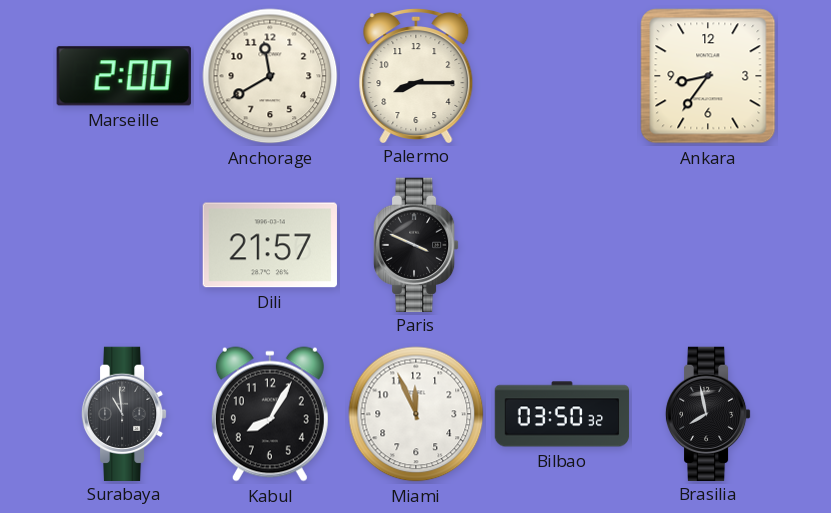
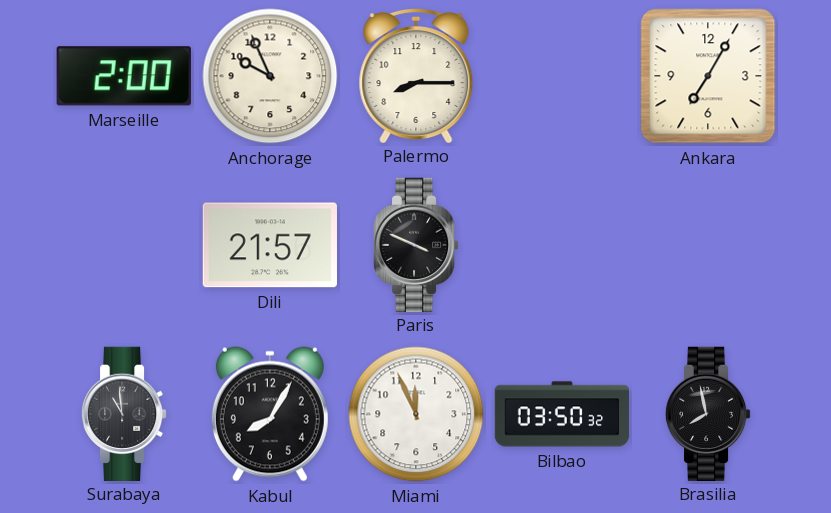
Anchorage: 11:40 -> 9:56
Ankara: 8:36 -> 7:05
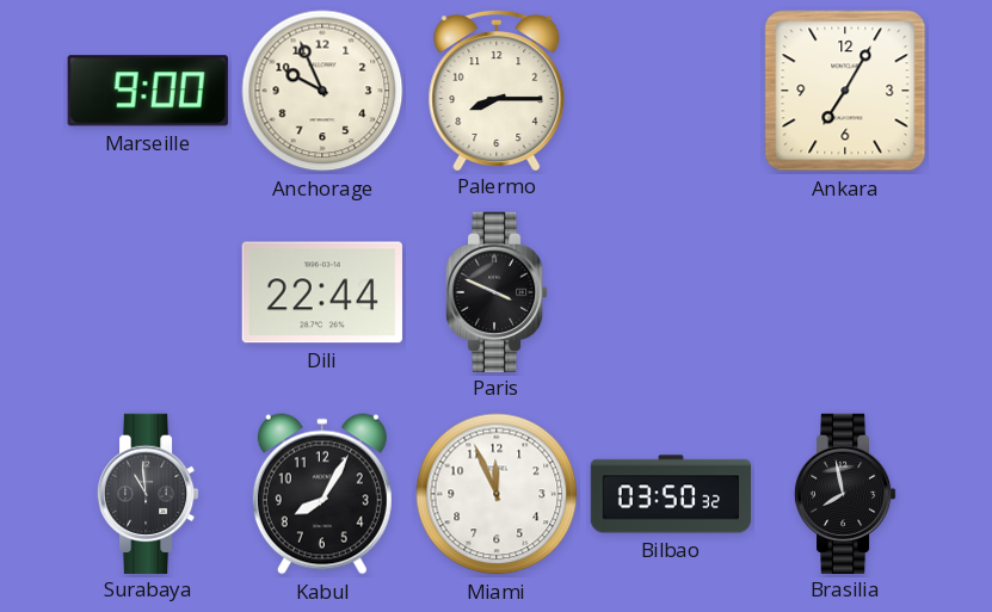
Marseille: 2:00 -> 9:00
Dili: 21:57 -> 22:44
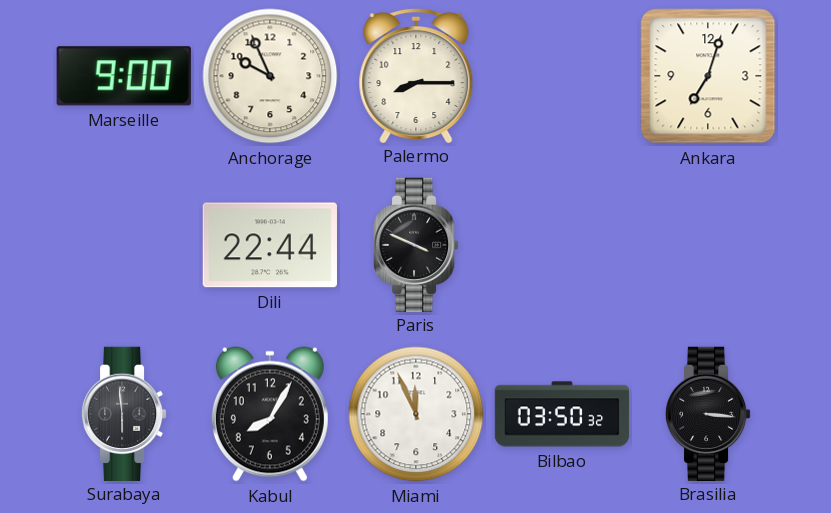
Ankara: 7:05 -> 7:03
Surabaya: 10:59 -> 5:59
Brasilia: 7:58 -> 3:16
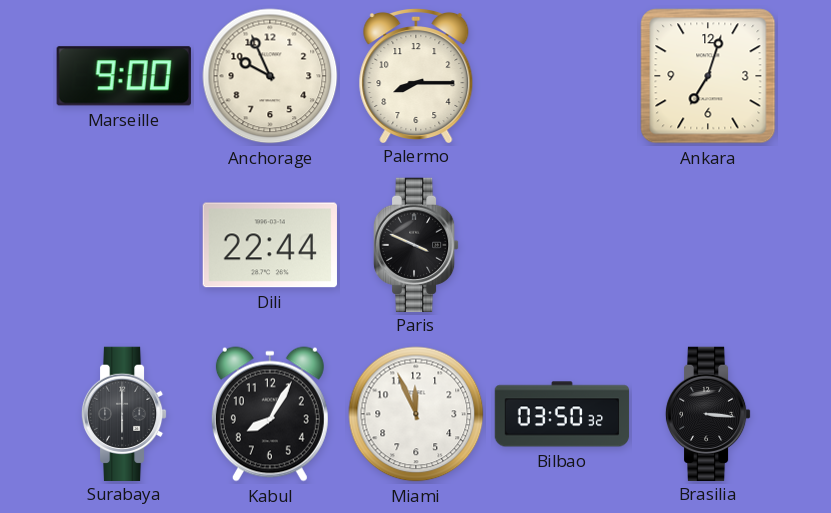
Surabaya: 5:59 -> 6:00
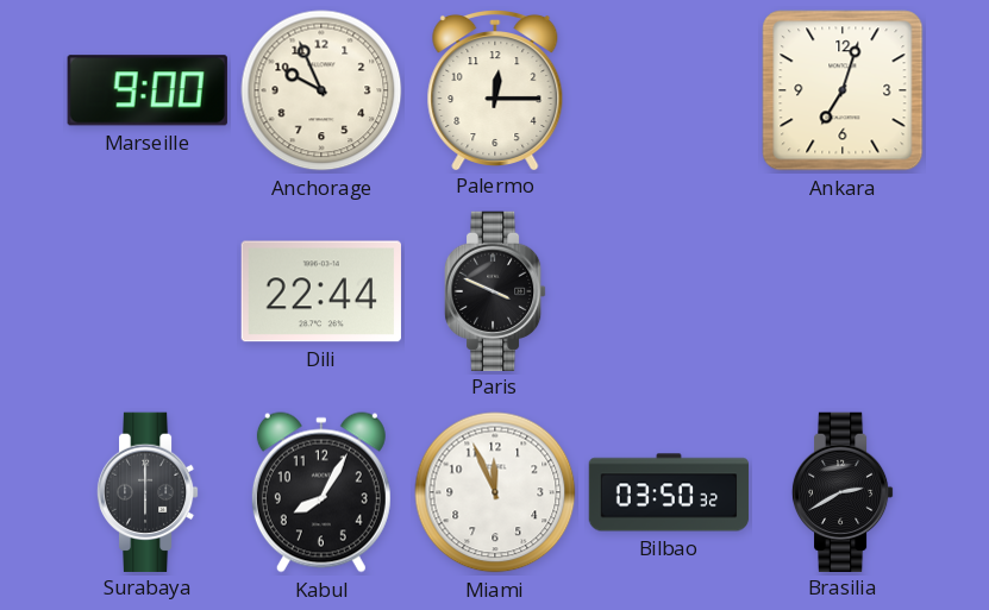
Palermo: 8:15 -> 12:15
Brasilia: 3:16 -> 2:40
